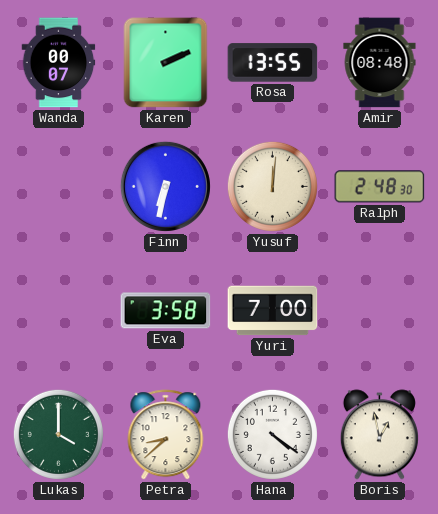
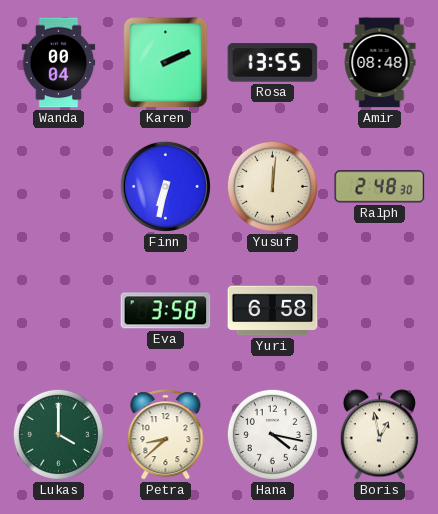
Wanda: 00:07 -> 00:04
Yuri: 7:00 -> 6:58
Hana: 4:21 -> 4:17
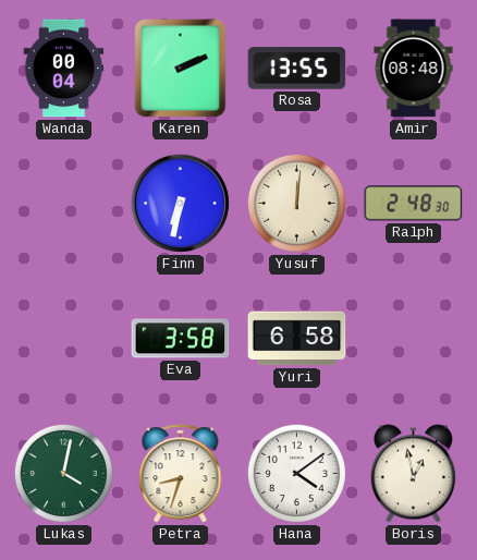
Lukas: 4:00 -> 4:02
Petra: 8:38 -> 8:33
Hana: 4:17 -> 4:09
